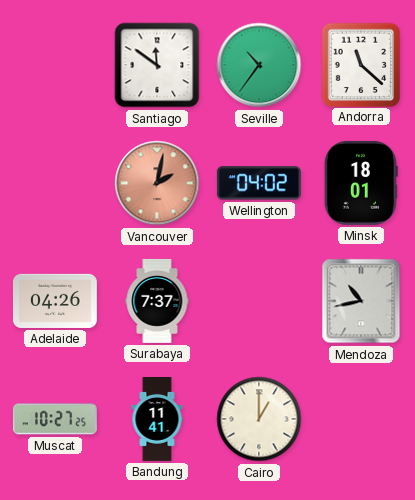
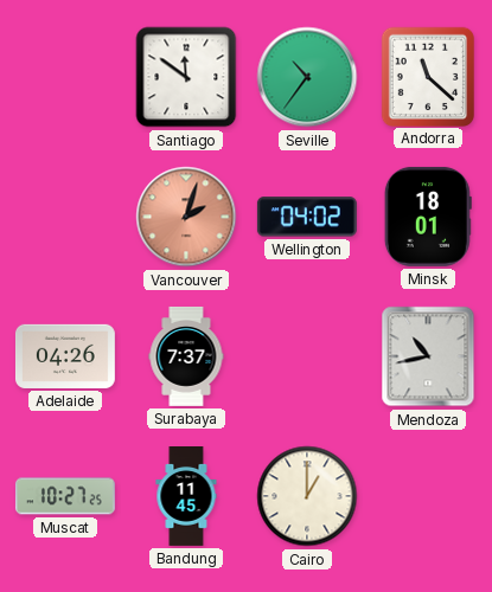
Vancouver: 2:02 -> 2:03
Bandung: 11:41 -> 11:45
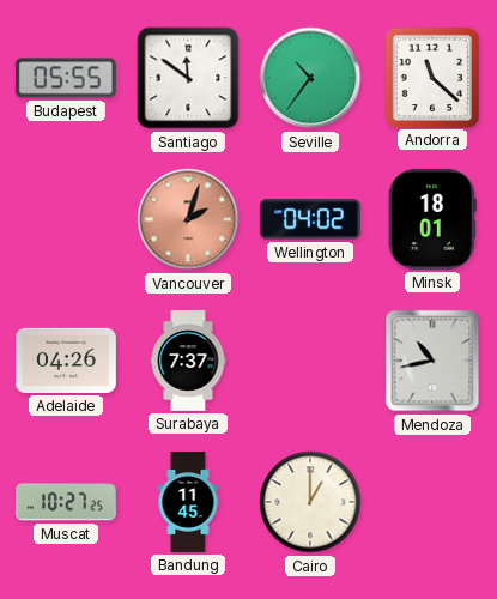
Budapest: none -> 05:55
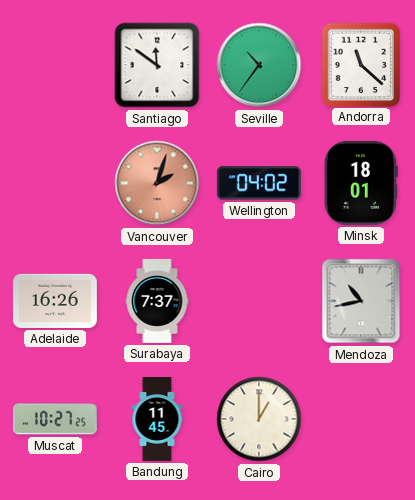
Budapest: 05:55 -> none
Adelaide: 04:26 -> 16:26
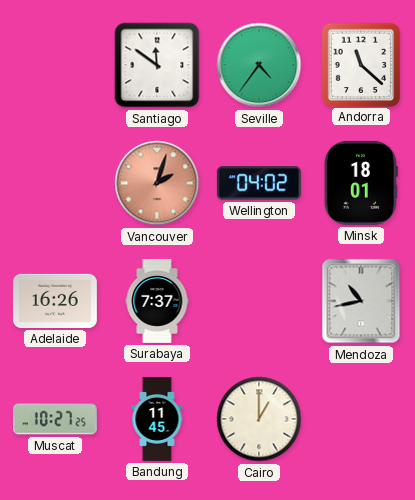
Seville: 10:36 -> 4:36
